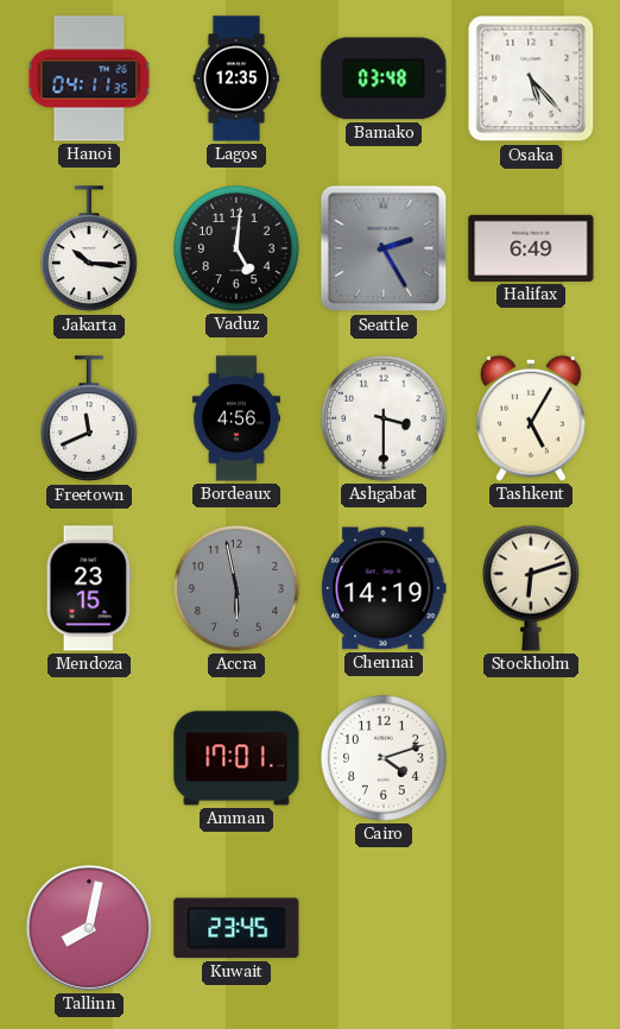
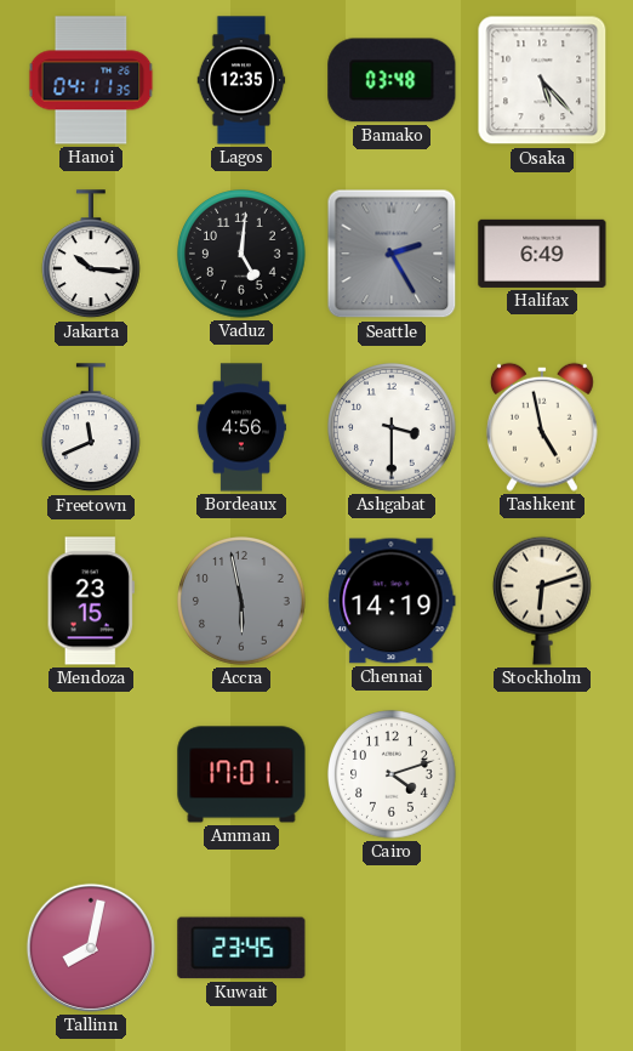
Tashkent: 5:05 -> 4:58
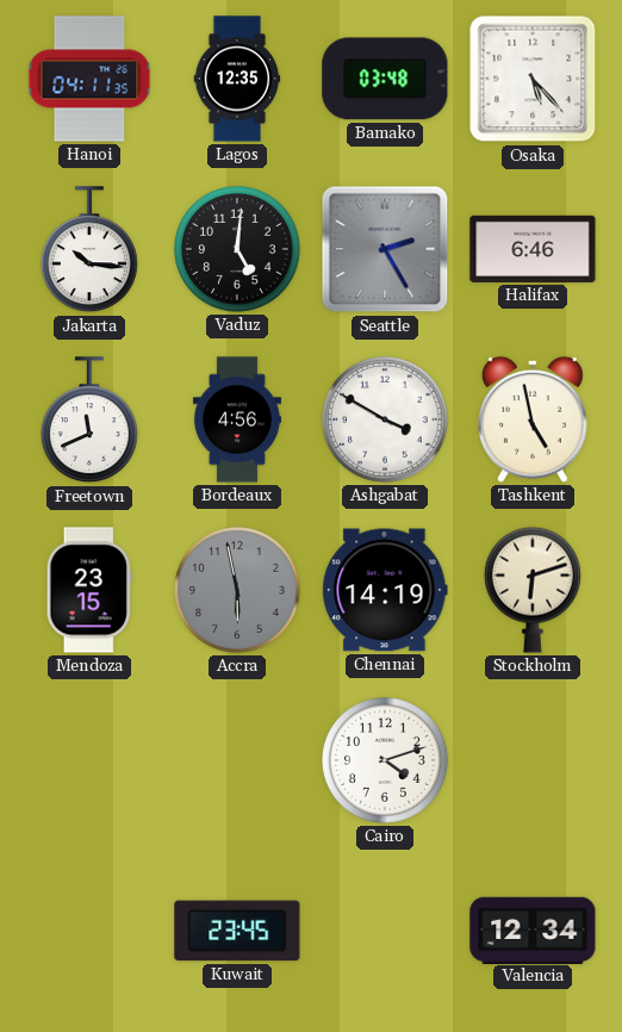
Halifax: 6:49 -> 6:46
Ashgabat: 3:30 -> 3:50
Amman: 17:01 -> none
Tallinn: 8:02 -> none
Valencia: none -> 12:34
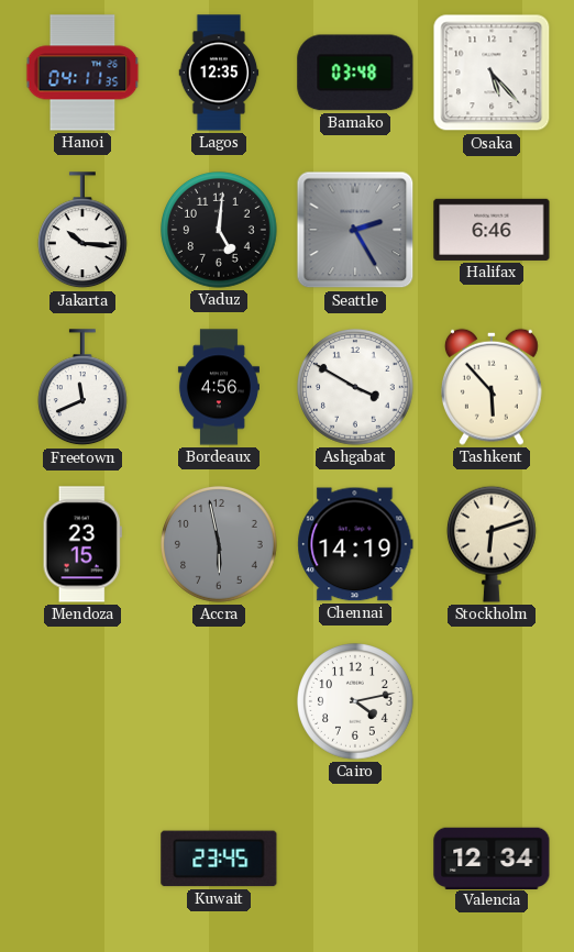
Tashkent: 4:58 -> 5:53
Cairo: 4:12 -> 4:13
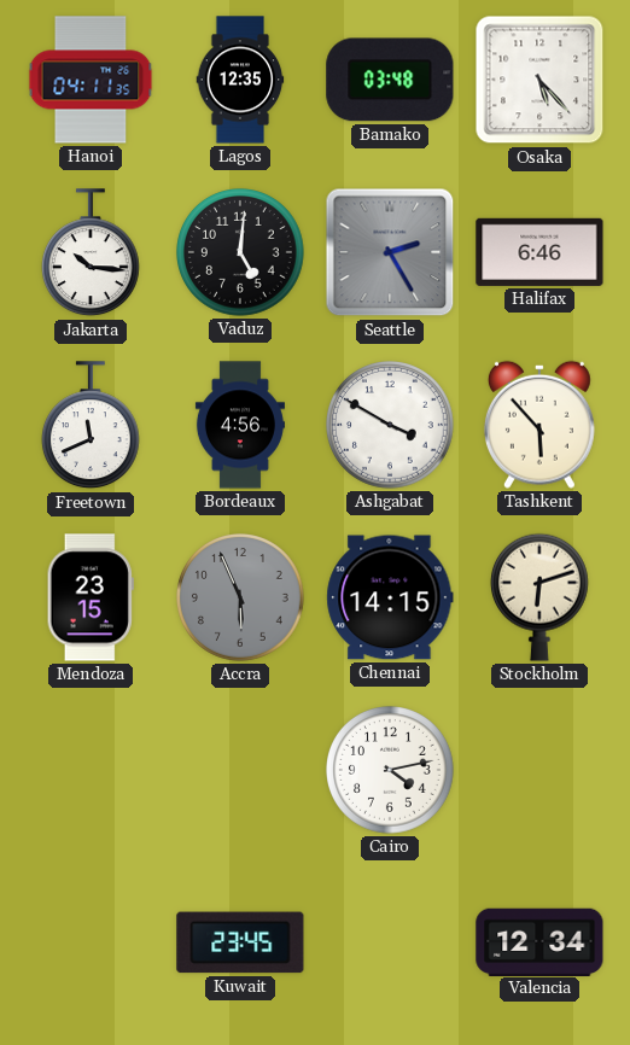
Accra: 5:58 -> 5:56
Chennai: 14:19 -> 14:15
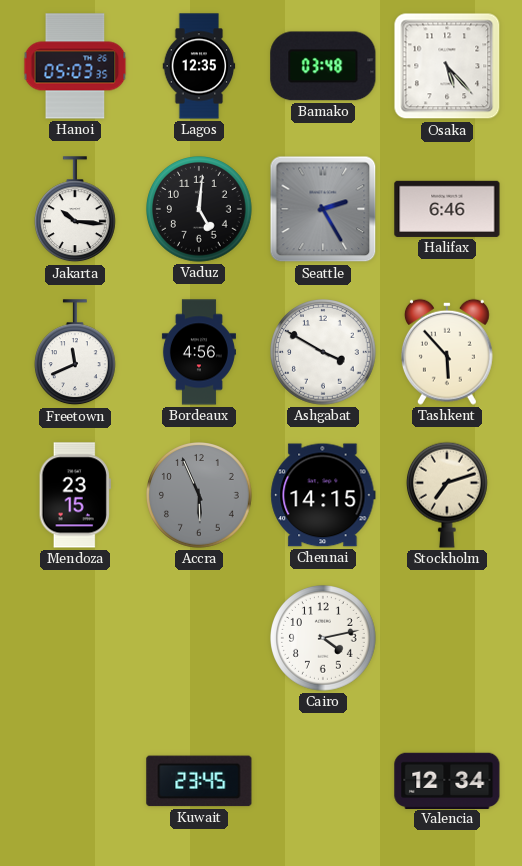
Hanoi: 04:11 -> 05:03
Stockholm: 6:12 -> 7:12
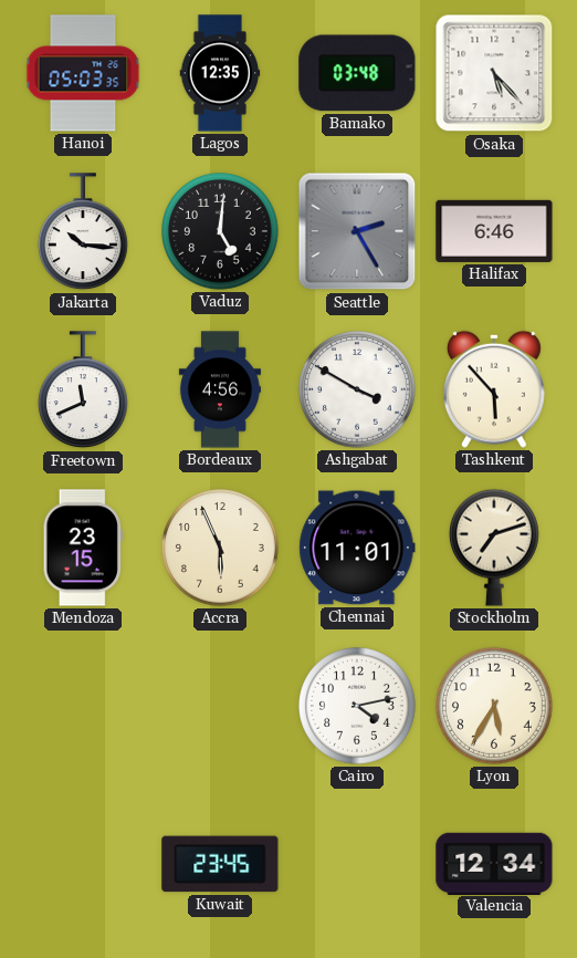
Accra dial: grey -> cream
Chennai: 14:15 -> 11:01
Lyon: none -> 5:35
